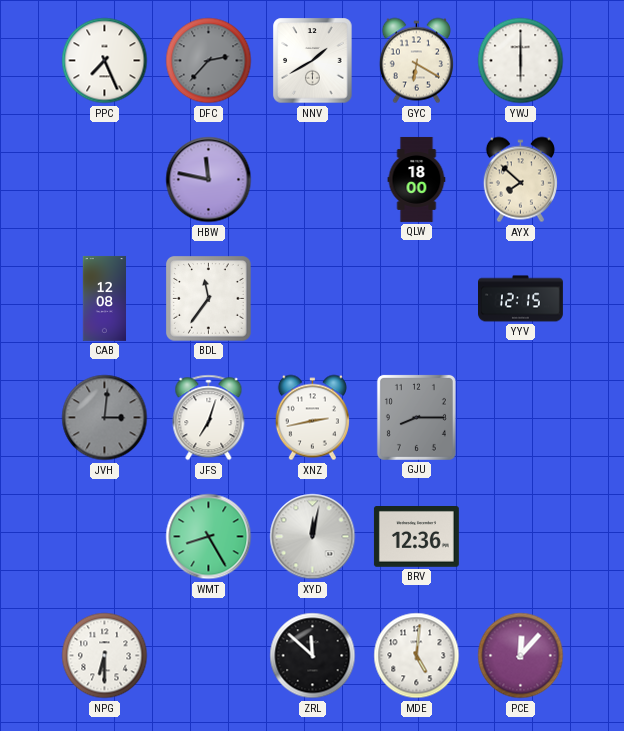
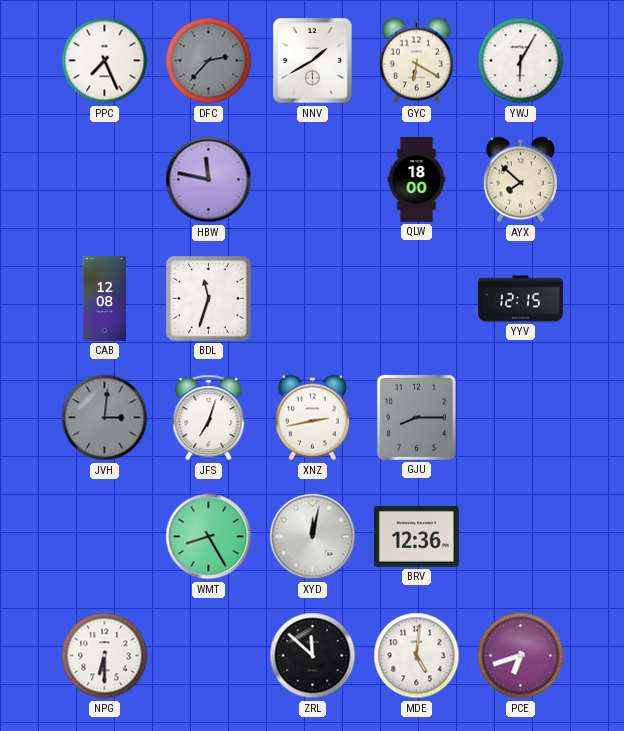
YWJ: 6:00 -> 6:05
BDL: 11:36 -> 11:33
PCE: 12:07 -> 6:42
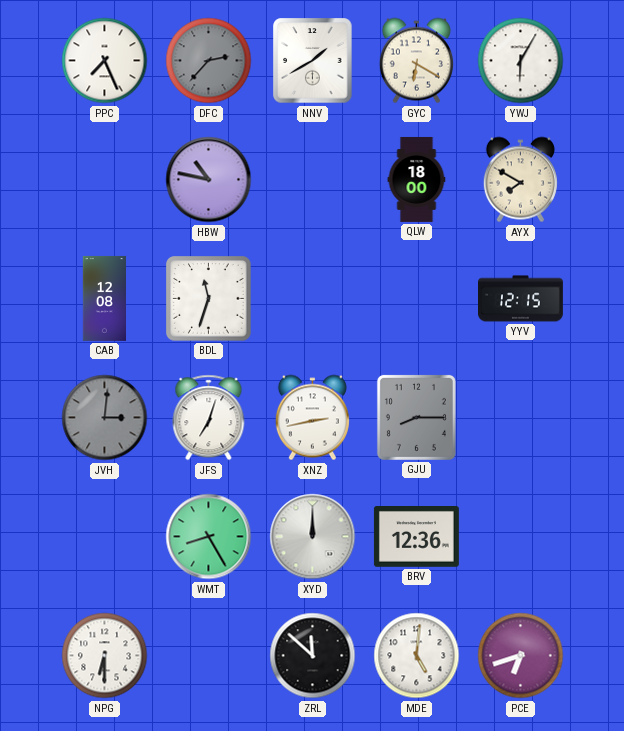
HBW: 11:47 -> 10:47
AYX: 7:52 -> 7:50
XYD: 12:02 -> 12:00
